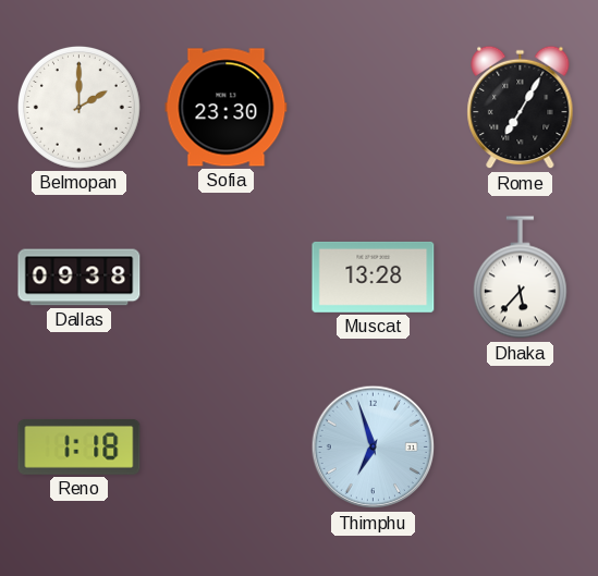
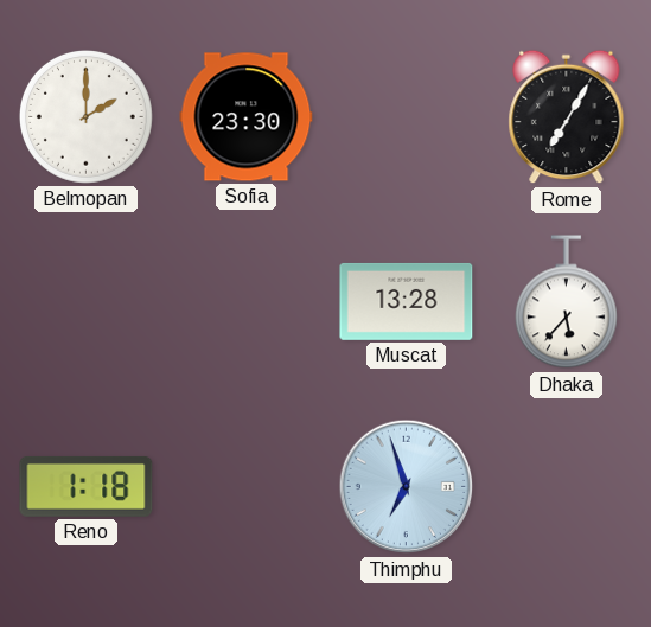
Dallas: 09:38 -> none
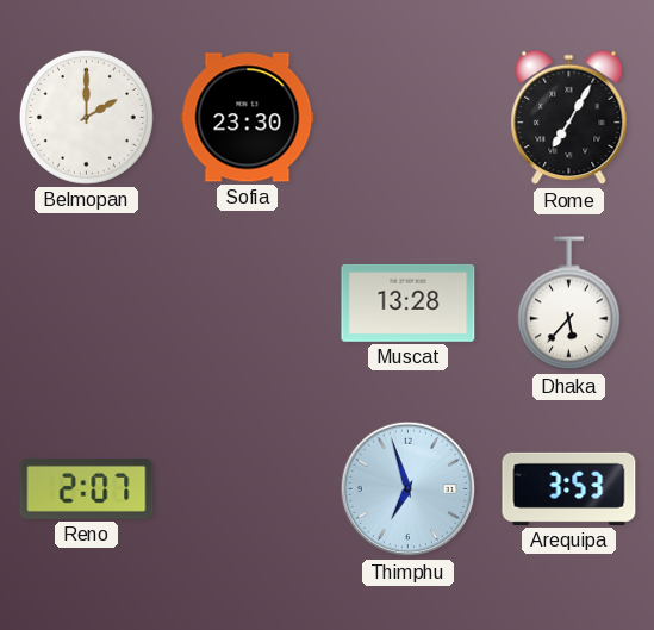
Reno: 1:18 -> 2:07
Arequipa: none -> 3:53
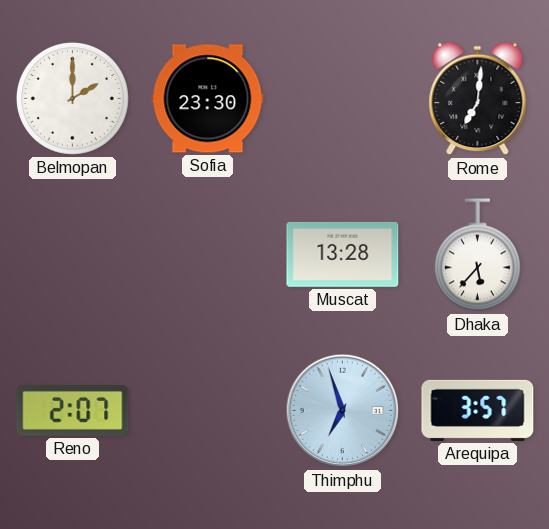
Rome: 7:05 -> 7:01
Arequipa: 3:53 -> 3:57
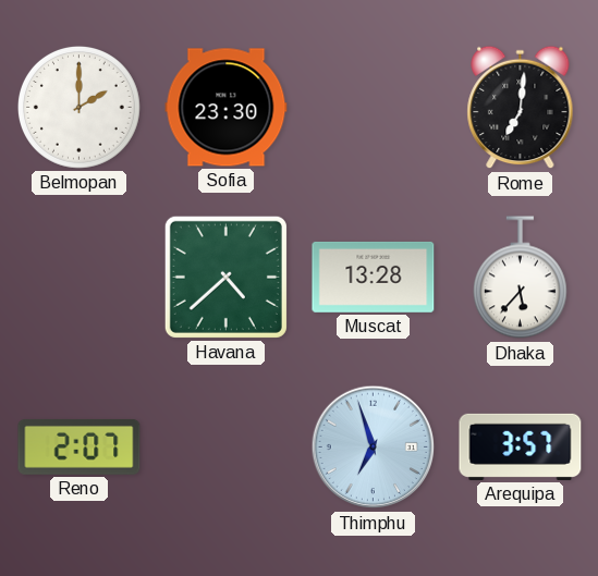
Havana: none -> 4:38
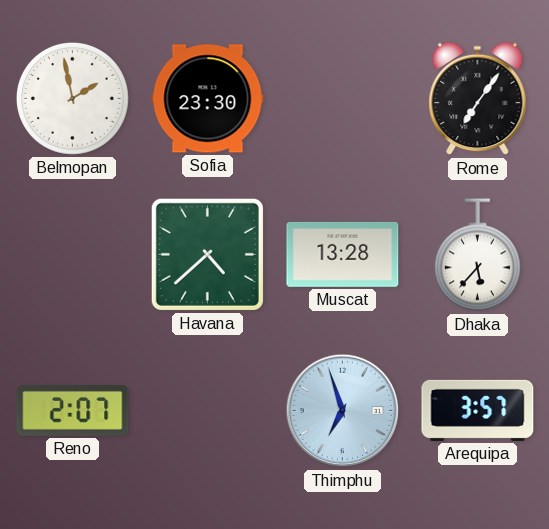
Belmopan: 2:00 -> 1:58
Rome: 7:01 -> 7:06
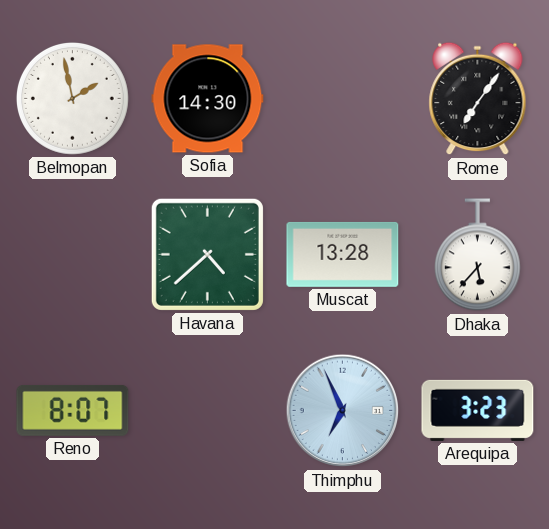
Sofia: 23:30 -> 14:30
Reno: 2:07 -> 8:07
Thimphu: 6:57 -> 6:56
Arequipa: 3:57 -> 3:23
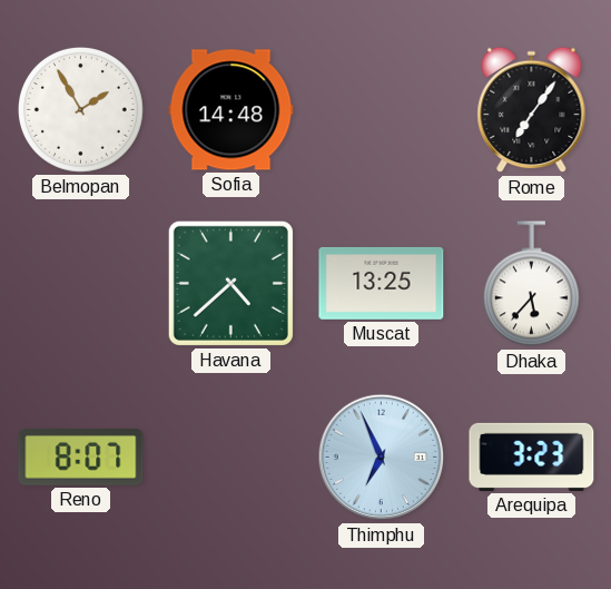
Belmopan: 1:58 -> 1:55
Sofia: 14:30 -> 14:48
Muscat: 13:28 -> 13:25
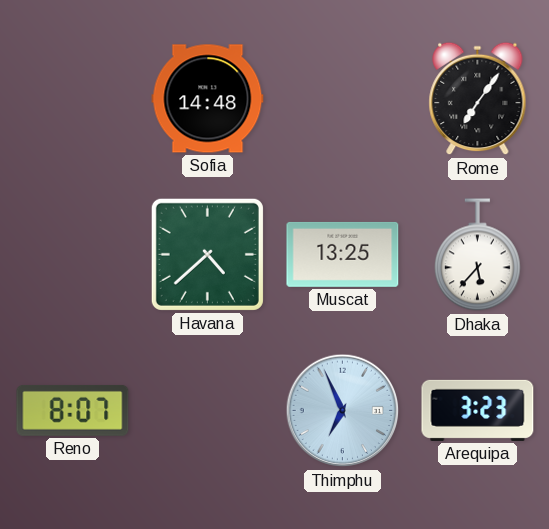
Belmopan: 1:55 -> none
